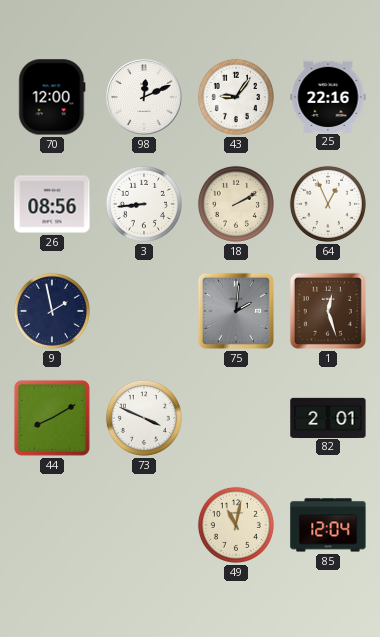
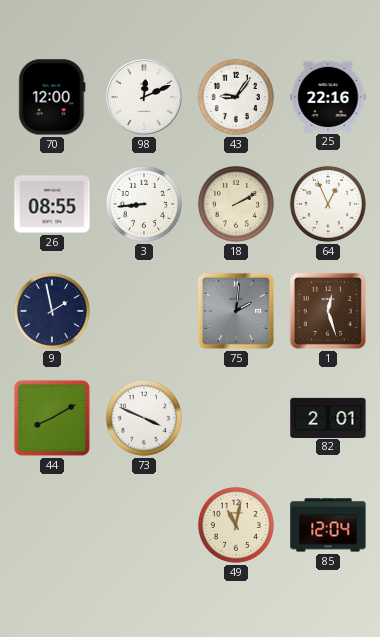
26: 08:56 -> 08:55
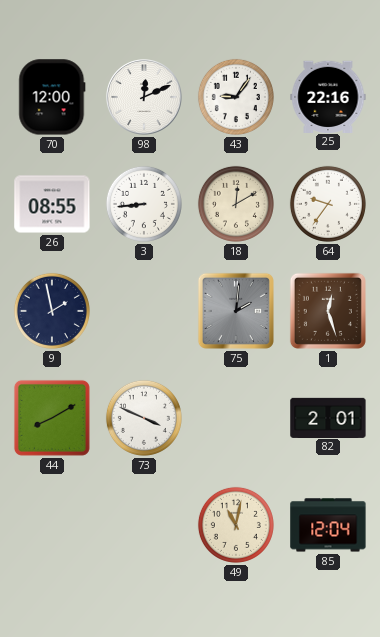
18: 2:10 -> 12:10
64: 12:56 -> 9:36
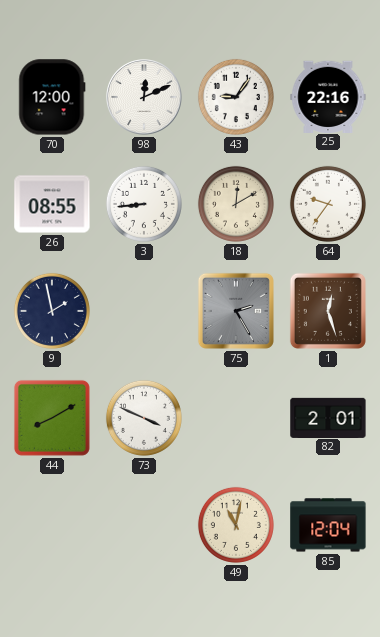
75: 2:01 -> 2:25
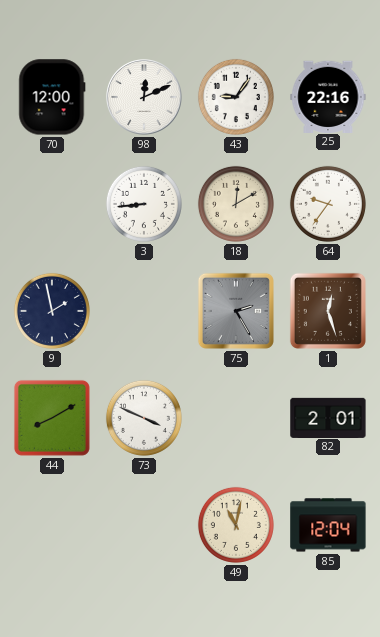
26: 08:55 -> none
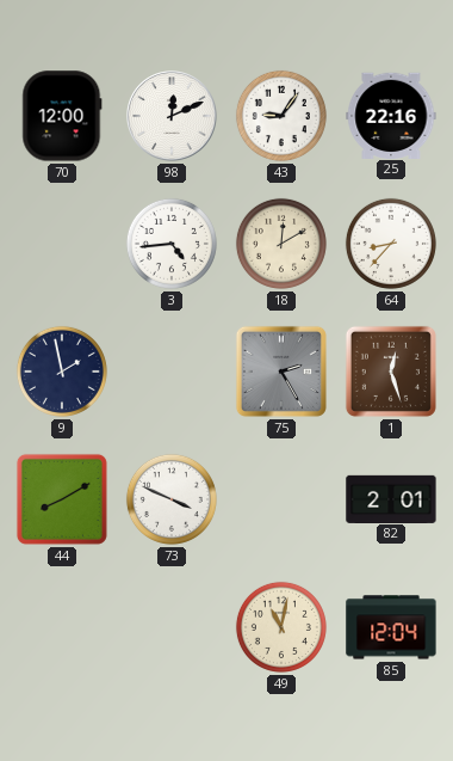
3: 8:44 -> 4:44
64: 9:36 -> 8:37
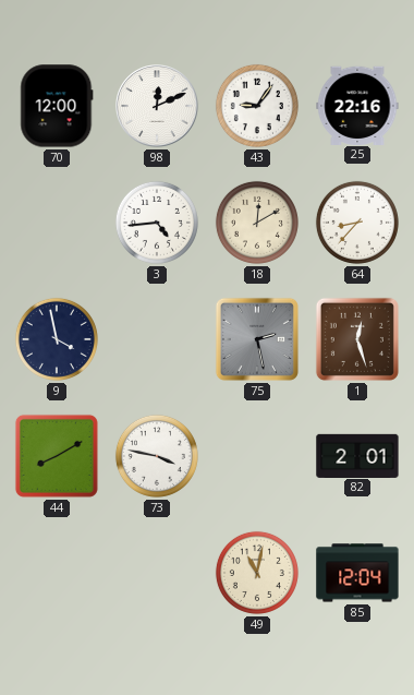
9: 1:58 -> 3:58
75: 2:25 -> 2:28
73: 3:49 -> 3:47
